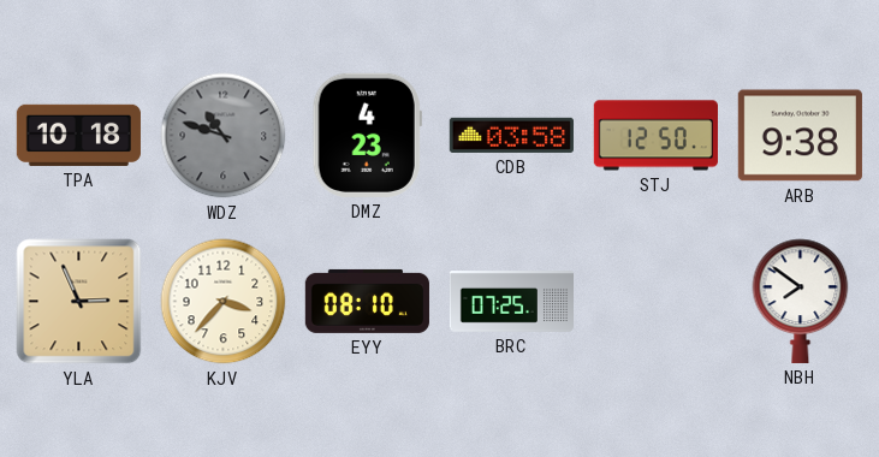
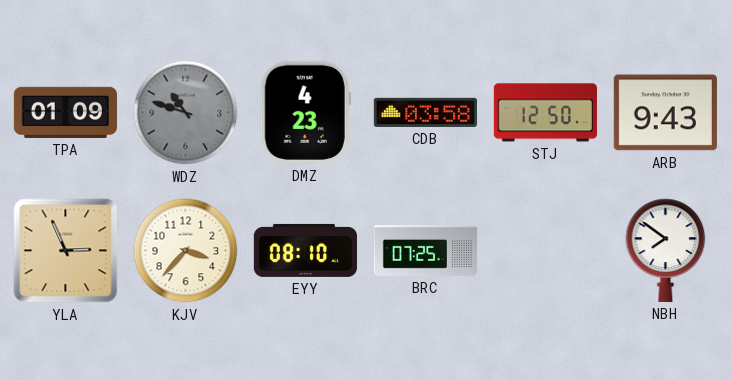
TPA: 10:18 -> 01:09
ARB: 9:38 -> 9:43
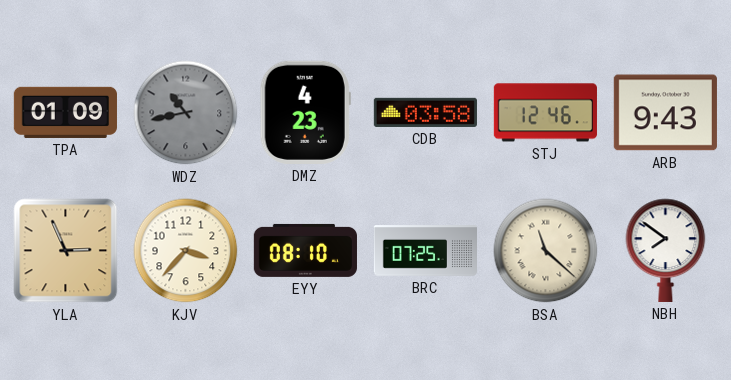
WDZ: 10:48 -> 10:43
STJ: 12:50 -> 12:46
BSA: none -> 11:22
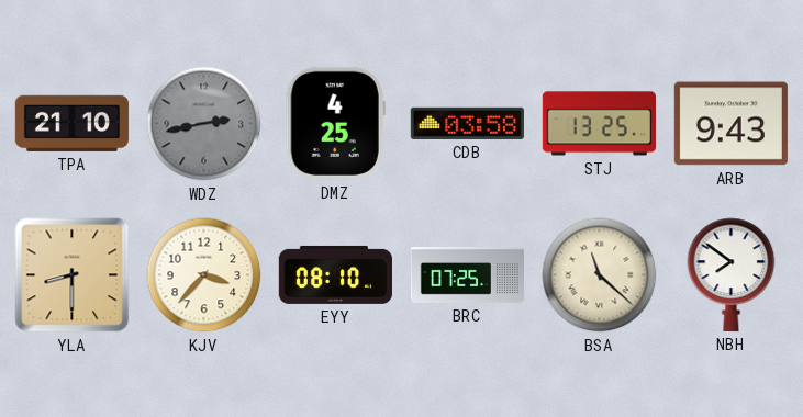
TPA: 01:09 -> 21:10
WDZ: 10:43 -> 2:43
DMZ: 4:23 -> 4:25
STJ: 12:46 -> 13:25
YLA: 2:56 -> 8:30
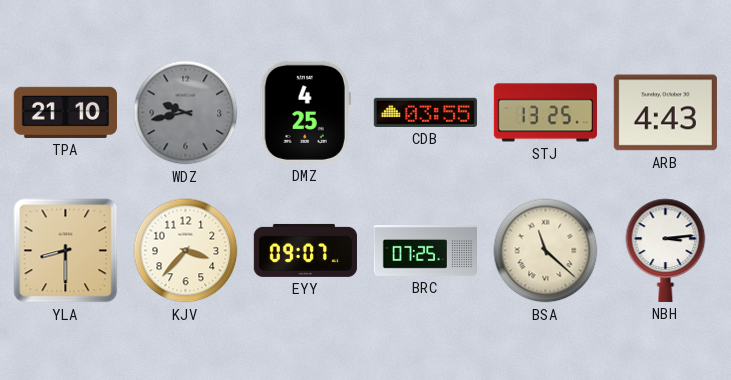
WDZ: 2:43 -> 9:43
CDB: 03:58 -> 03:55
ARB: 9:43 -> 4:43
EYY: 08:10 -> 09:07
NBH: 7:51 -> 3:14
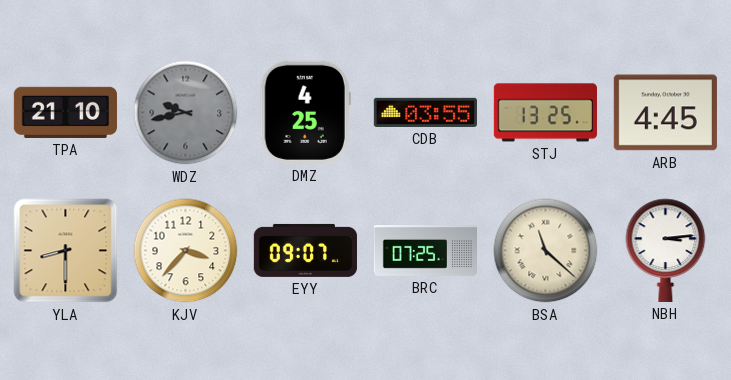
ARB: 4:43 -> 4:45
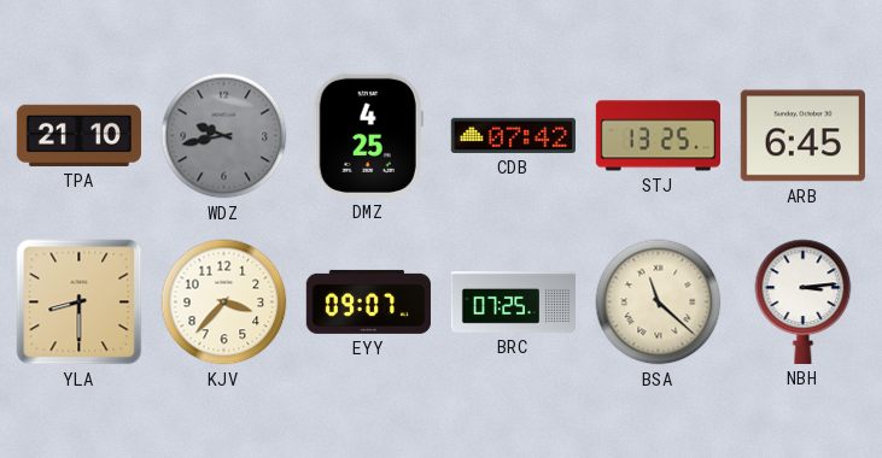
CDB: 03:55 -> 07:42
ARB: 4:45 -> 6:45
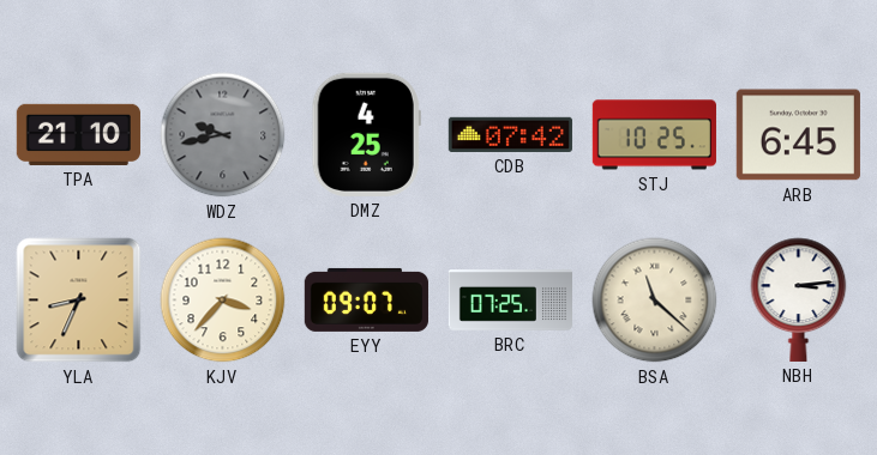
STJ: 13:25 -> 10:25
YLA: 8:30 -> 8:34
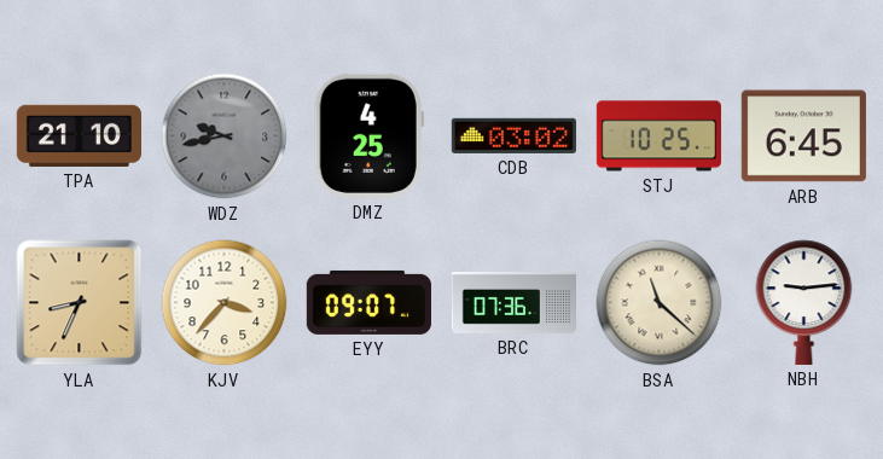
CDB: 07:42 -> 03:02
BRC: 07:25 -> 07:36
NBH: 3:14 -> 9:14
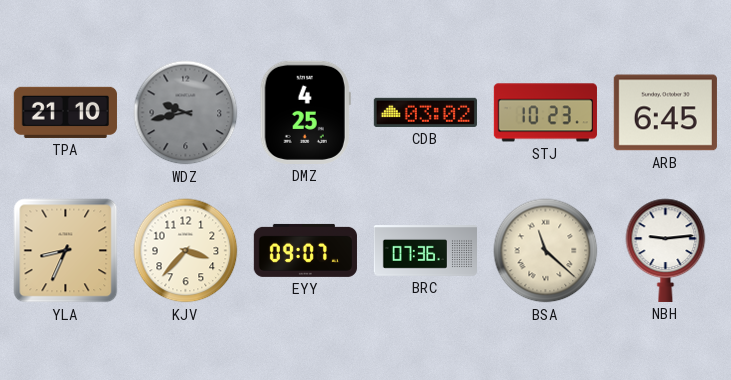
STJ: 10:25 -> 10:23
